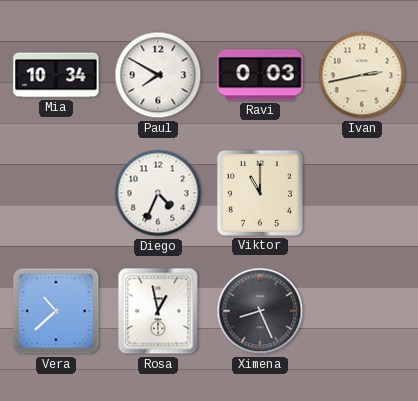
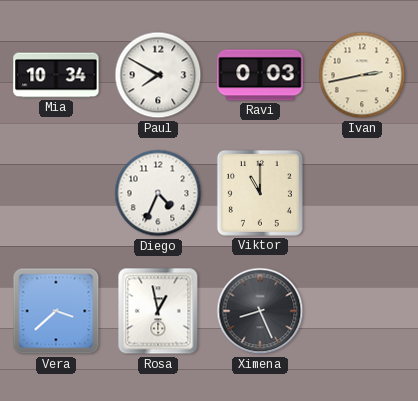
Vera: 10:38 -> 3:38
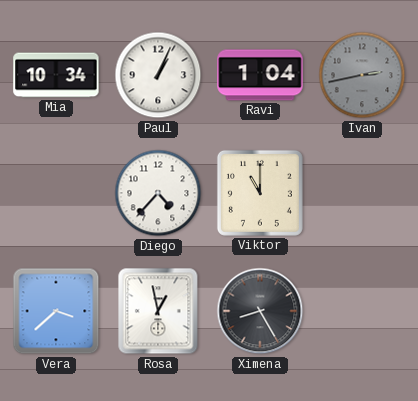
Paul: 7:50 -> 1:04
Ravi: 0:03 -> 1:04
Ivan dial: cream -> grey
Diego: 4:34 -> 4:37
Ximena: 8:26 -> 8:25
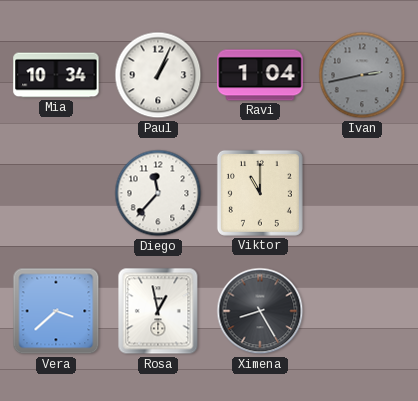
Diego: 4:37 -> 11:37
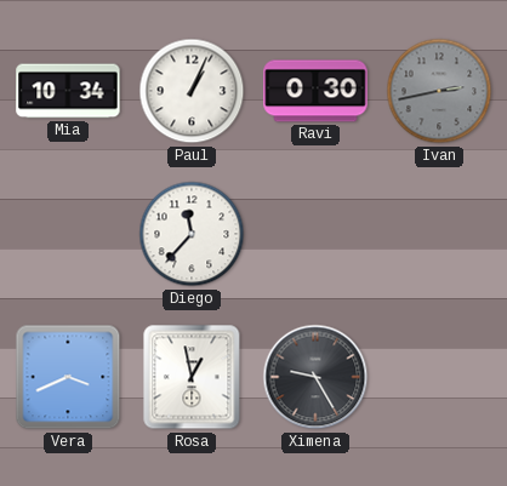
Ravi: 1:04 -> 0:30
Viktor: 11:00 -> none
Vera: 3:38 -> 3:41
Ximena: 8:25 -> 9:25
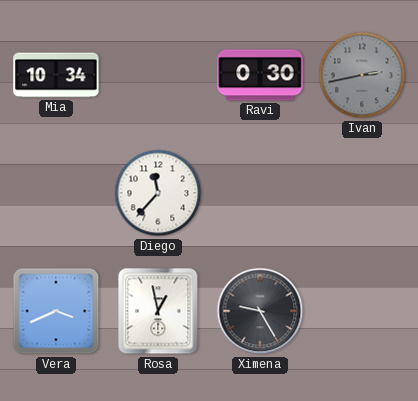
Paul: 1:04 -> none
